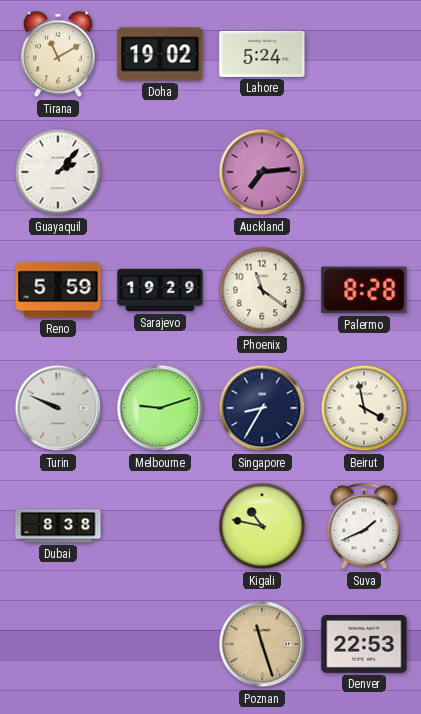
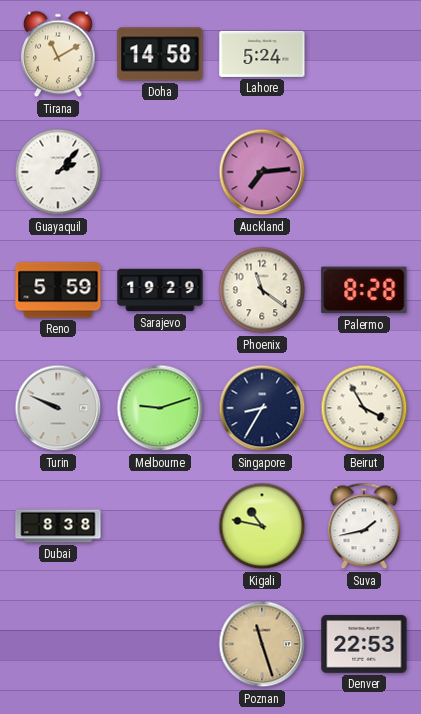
Doha: 19:02 -> 14:58
Beirut: 3:58 -> 3:55
Suva: 1:41 -> 1:43
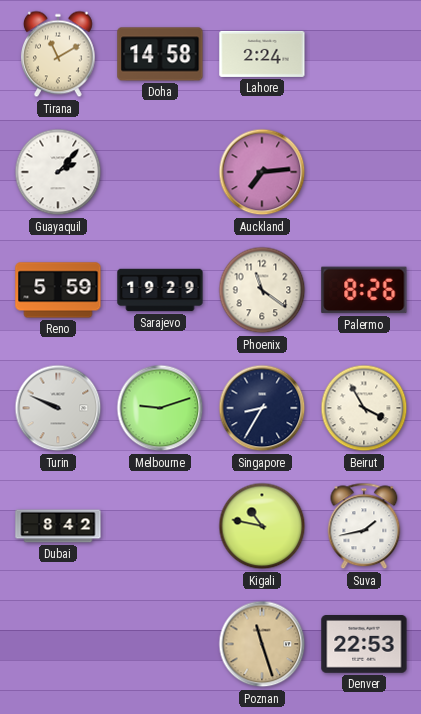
Lahore: 5:24 -> 2:24
Palermo: 8:28 -> 8:26
Dubai: 8:38 -> 8:42
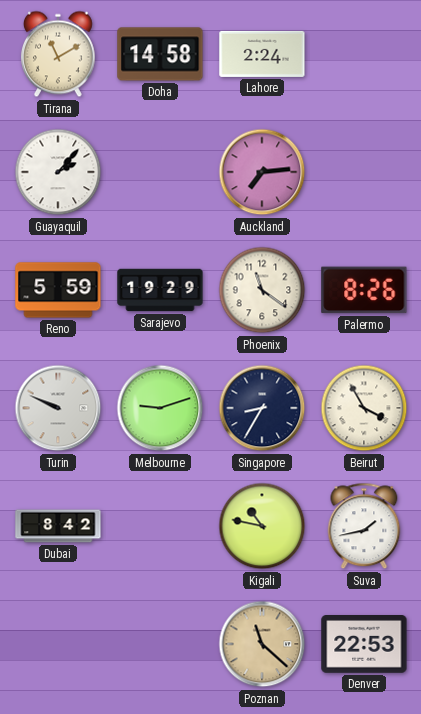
Poznan: 11:27 -> 11:22
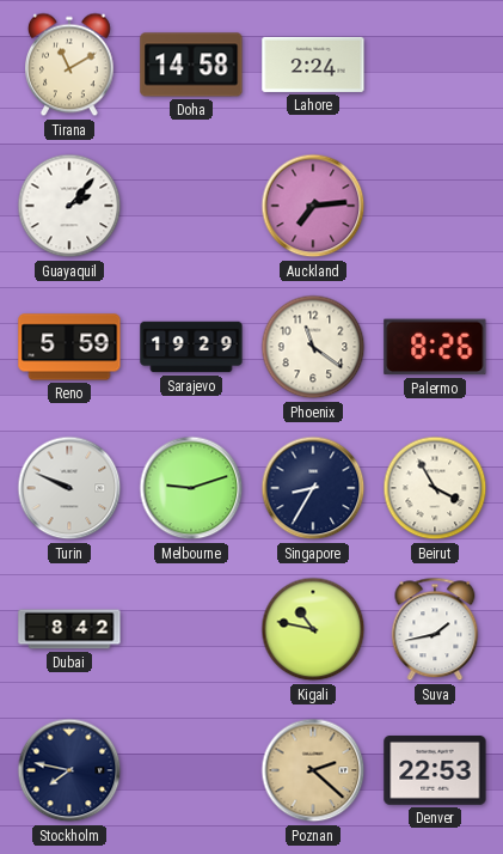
Stockholm: none -> 7:47
Poznan: 11:22 -> 2:22
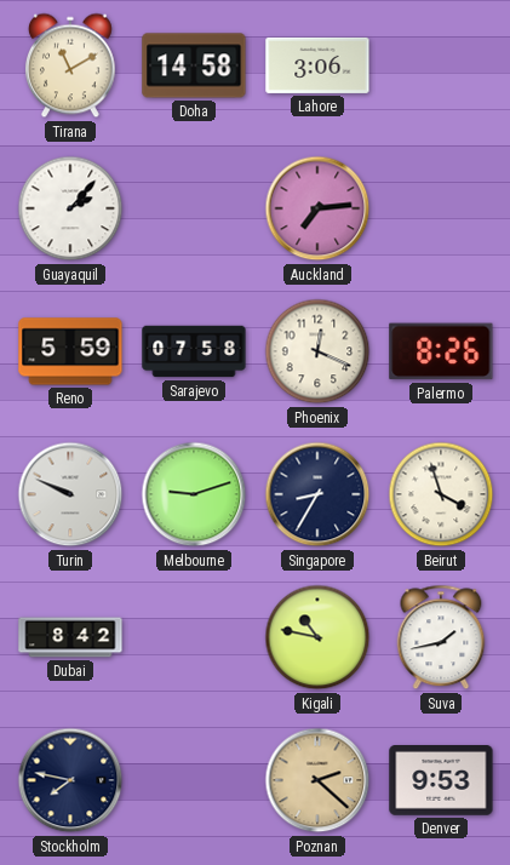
Lahore: 2:24 -> 3:06
Sarajevo: 19:29 -> 07:58
Phoenix: 11:21 -> 12:19
Beirut: 3:55 -> 3:57
Denver: 22:53 -> 9:53
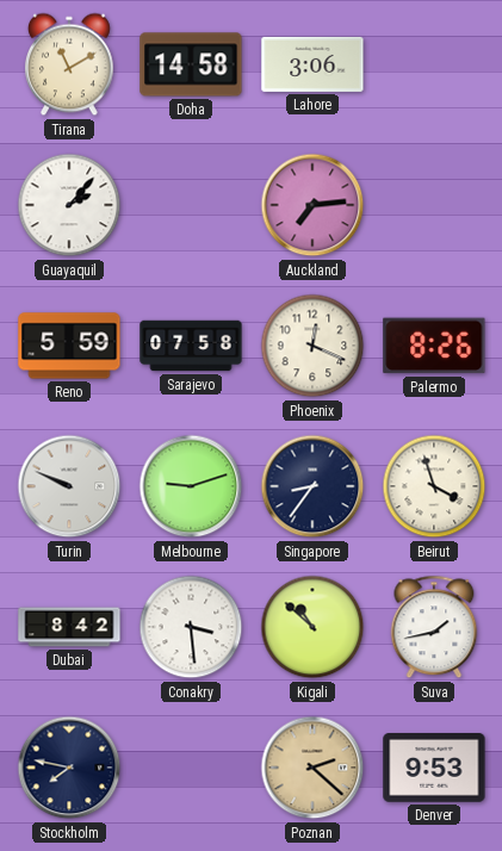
Singapore: 8:35 -> 8:36
Conakry: none -> 3:29
Kigali: 10:47 -> 10:52
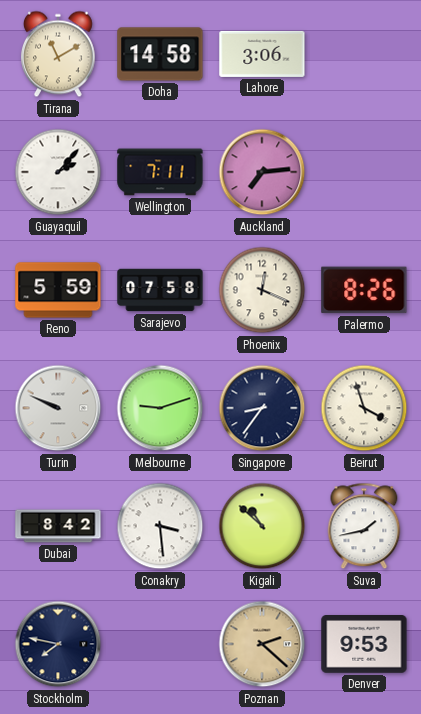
Wellington: none -> 7:11
